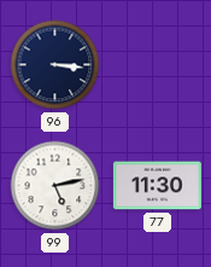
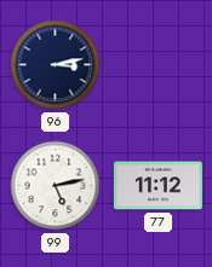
96: 3:16 -> 3:13
77: 11:30 -> 11:12
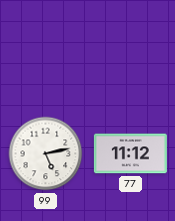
96: 3:13 -> none
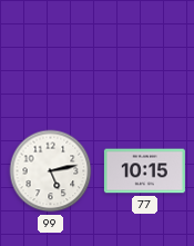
77: 11:12 -> 10:15
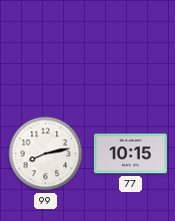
99: 5:13 -> 8:13
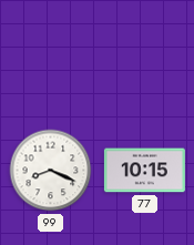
99: 8:13 -> 8:19
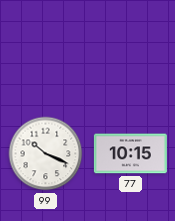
99: 8:19 -> 10:19
